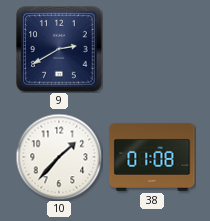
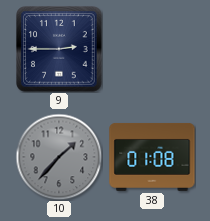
9: 2:40 -> 2:45
10 dial: white -> grey
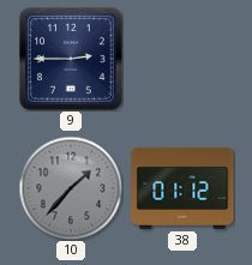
38: 01:08 -> 01:12
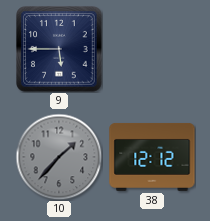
9: 2:45 -> 5:45
38: 01:12 -> 12:12
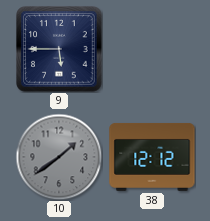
10: 1:37 -> 1:39
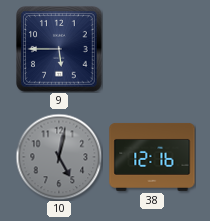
10: 1:39 -> 5:02
38: 12:12 -> 12:16
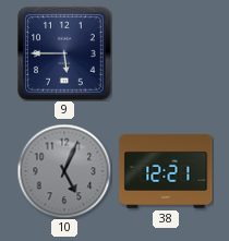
10: 5:02 -> 5:04
38: 12:16 -> 12:21
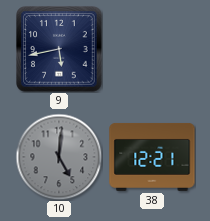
9: 5:45 -> 5:43
10: 5:04 -> 5:01
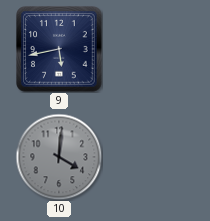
10: 5:01 -> 4:01
38: 12:21 -> none
